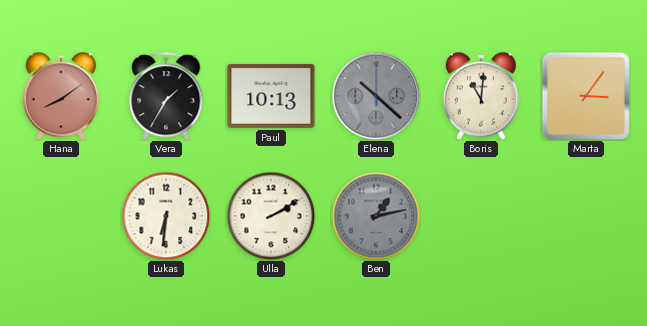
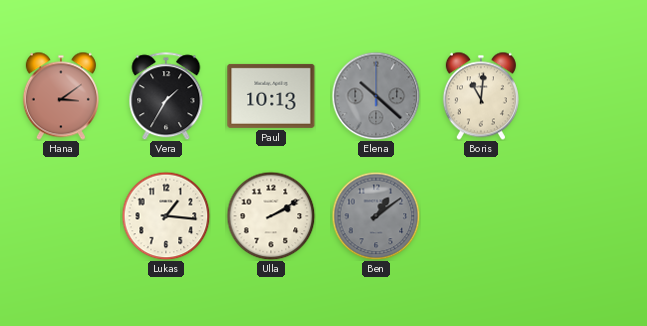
Hana: 8:09 -> 3:09
Marta: 3:06 -> none
Lukas: 6:31 -> 1:16
Ben: 1:13 -> 1:09
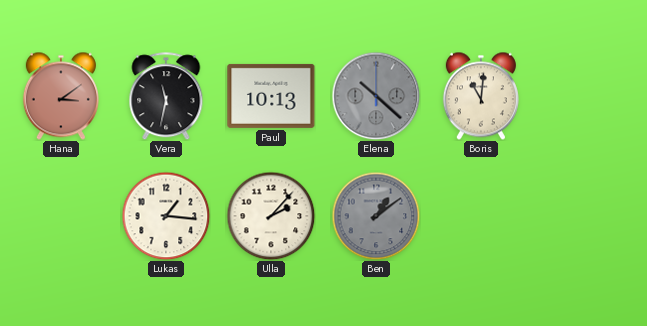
Vera: 1:35 -> 11:32
Ulla: 2:10 -> 2:07
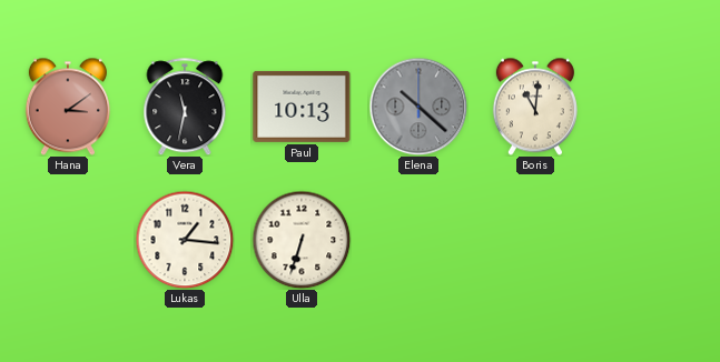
Ulla: 2:07 -> 6:33
Ben: 1:09 -> none
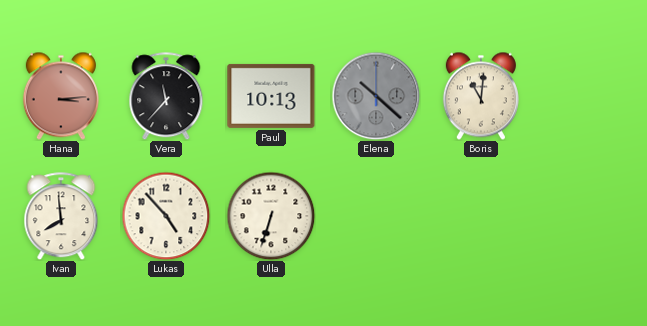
Hana: 3:09 -> 3:14
Vera: 11:32 -> 11:37
Ivan: none -> 7:59
Lukas: 1:16 -> 4:53
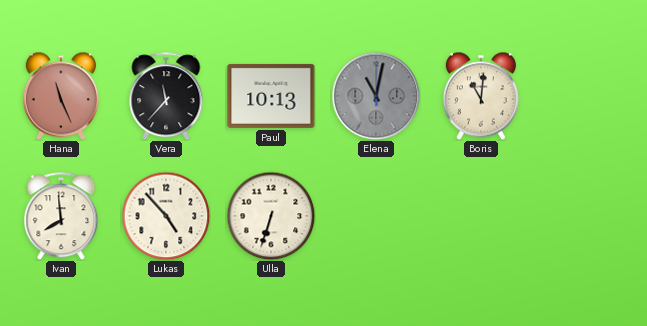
Hana: 3:14 -> 11:26
Elena: 10:22 -> 11:02
